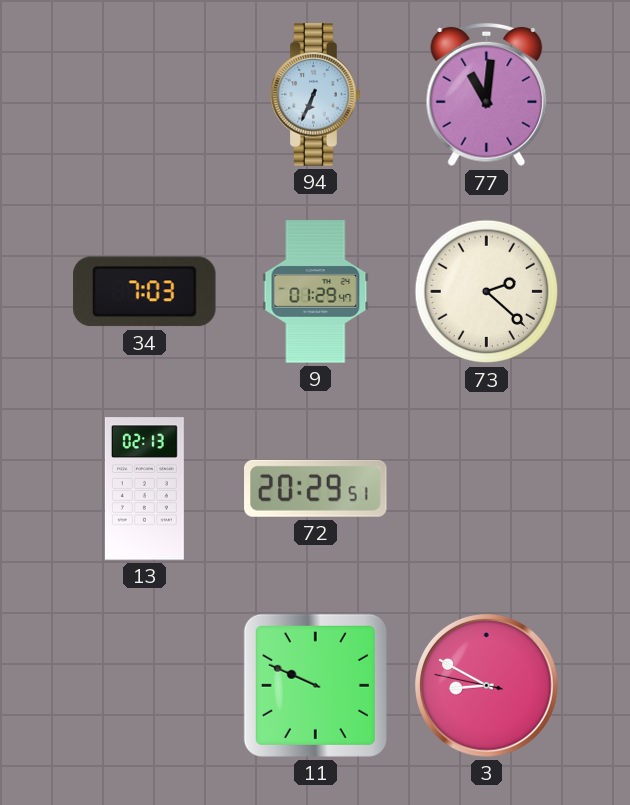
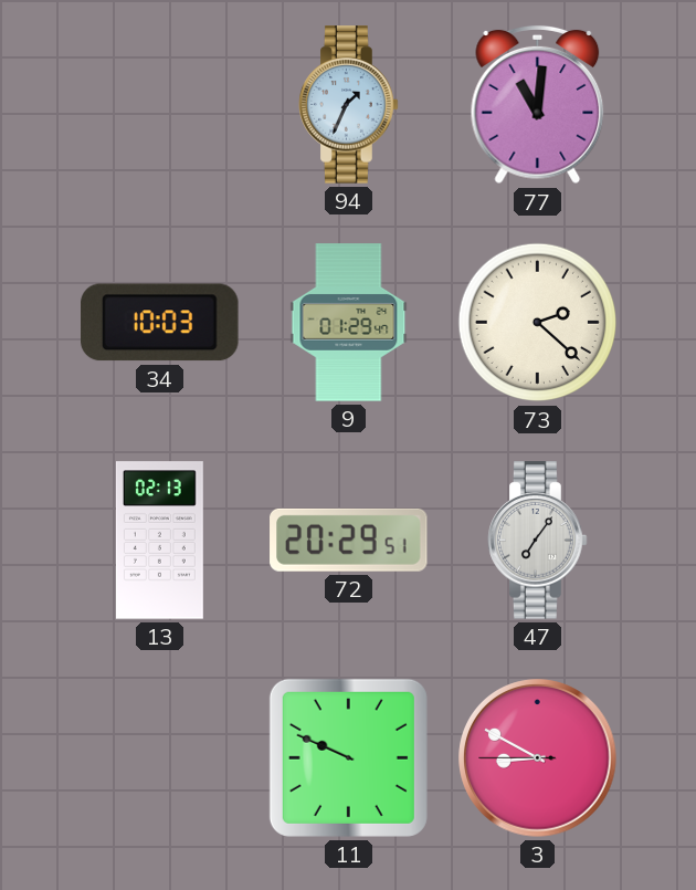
94: 6:34 -> 1:34
34: 7:03 -> 10:03
47: none -> 7:06
3: 8:49:47 -> 8:49:45
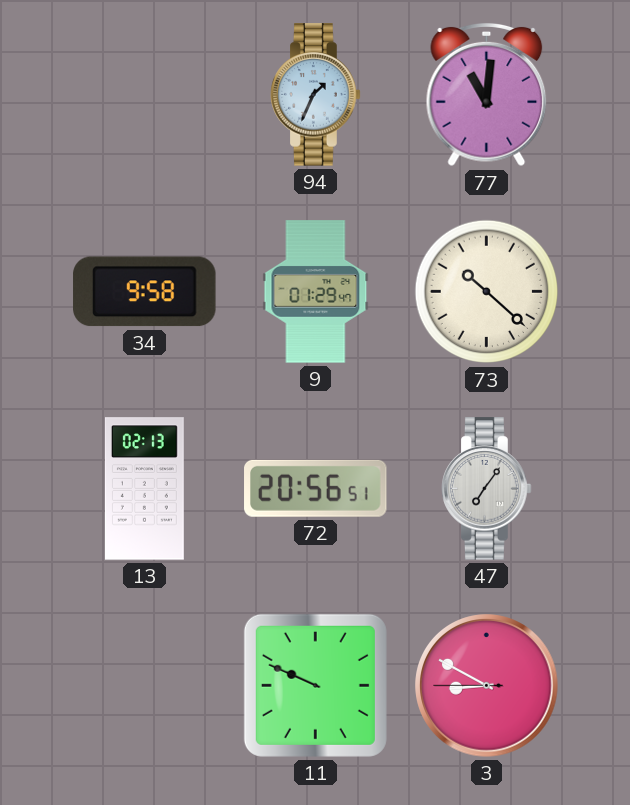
34: 10:03 -> 9:58
73: 2:22 -> 10:22
72: 20:29 -> 20:56
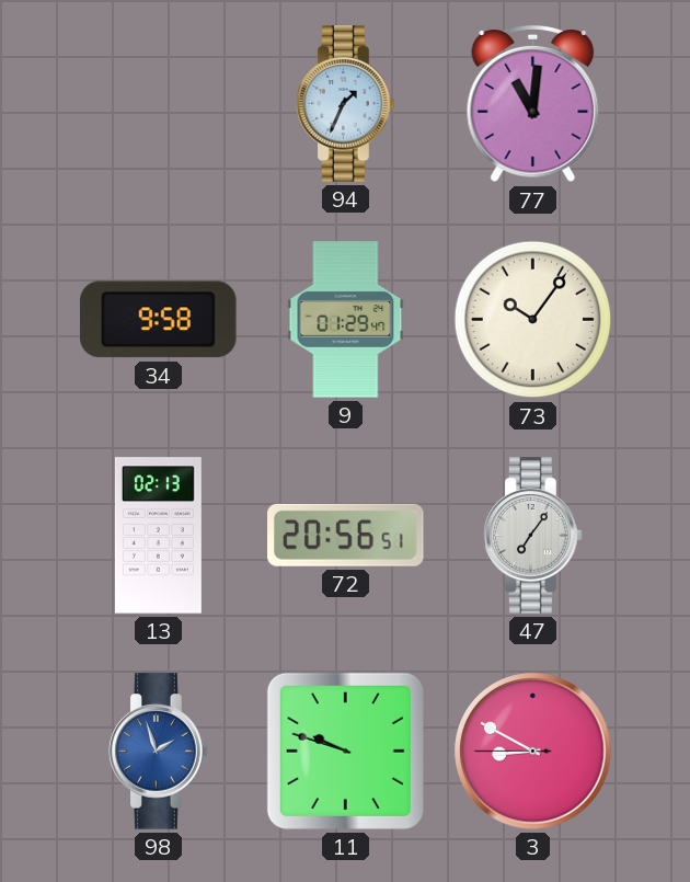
73: 10:22 -> 10:06
98: none -> 1:57
11: 9:49 -> 9:48
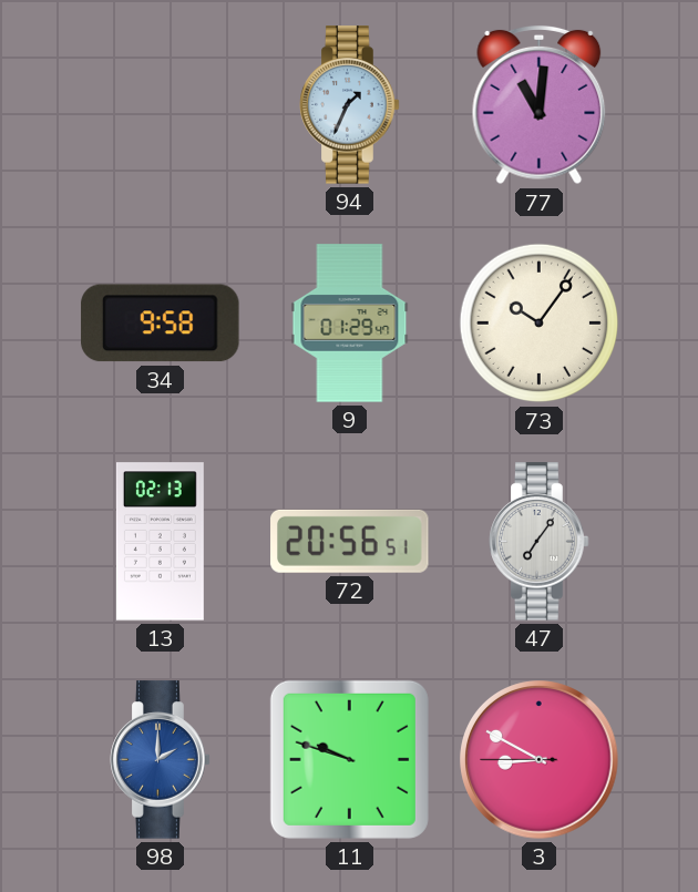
98: 1:57 -> 2:00
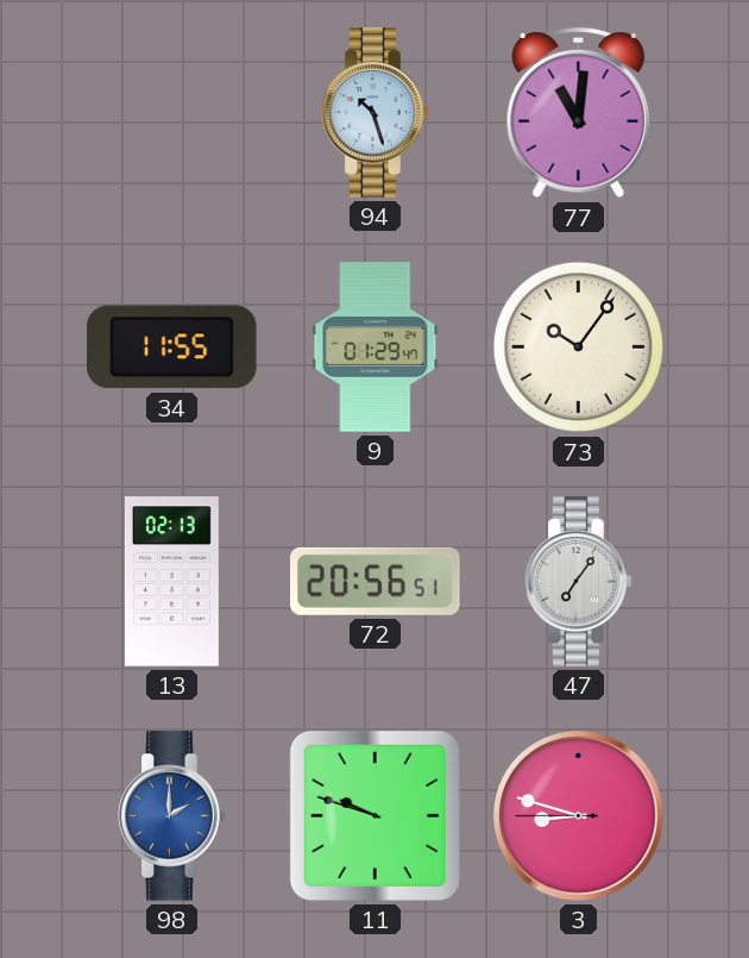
94: 1:34 -> 10:27
34: 9:58 -> 11:55
3: 8:49 -> 8:47
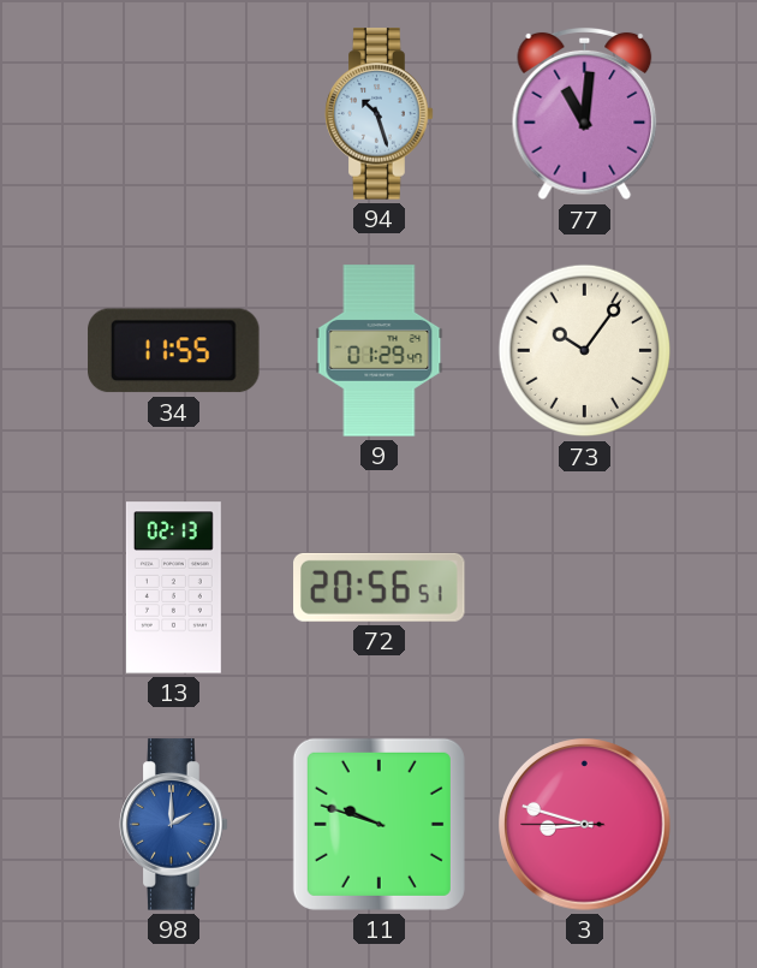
47: 7:06 -> none
